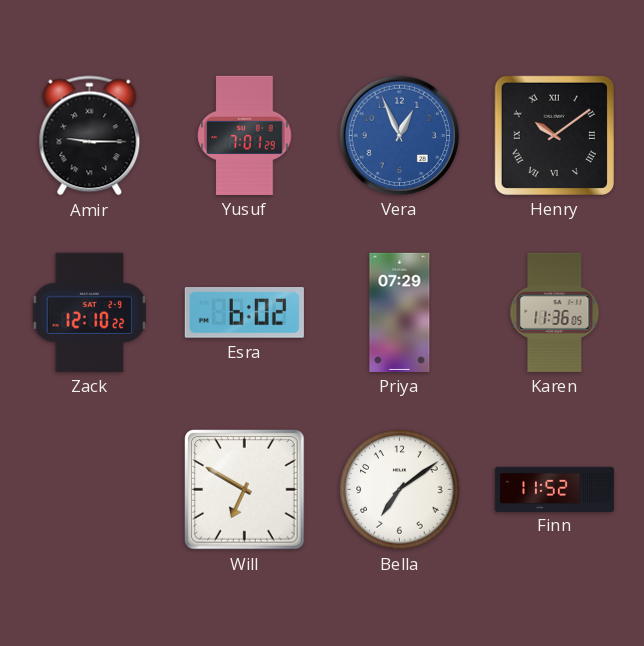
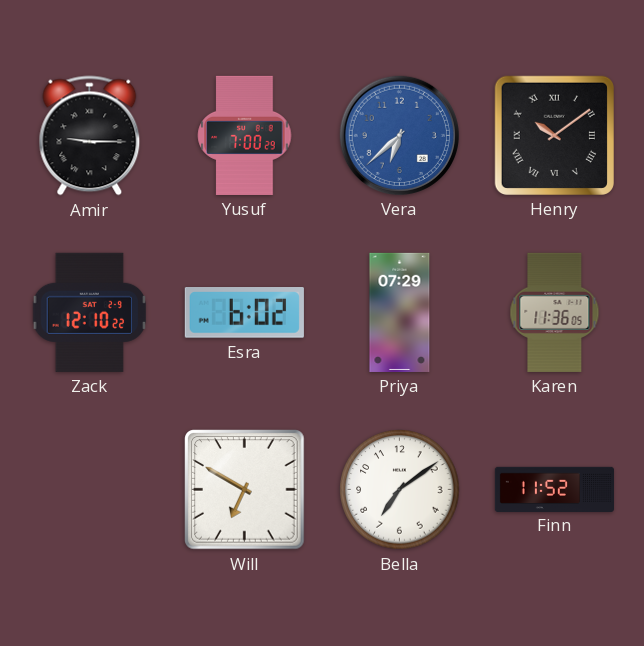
Yusuf: 7:01 -> 7:00
Vera: 12:56 -> 6:38
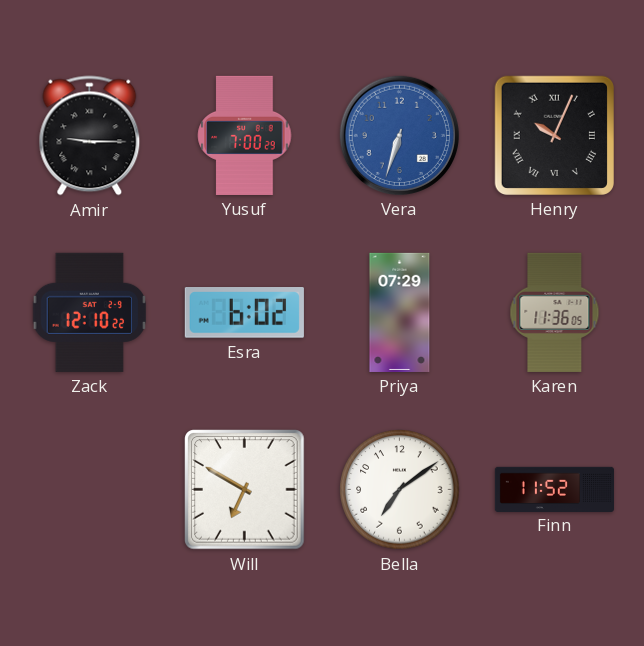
Vera: 6:38 -> 6:33
Henry: 10:09 -> 10:04
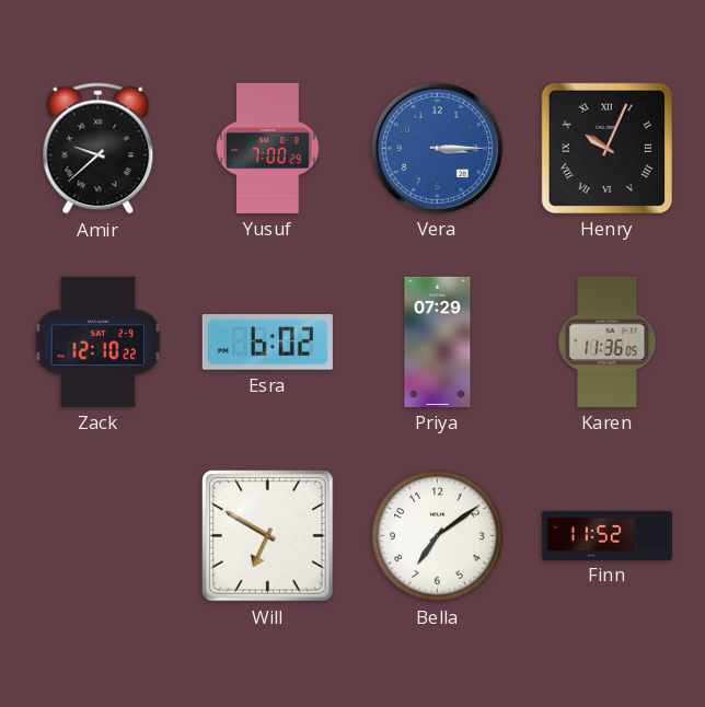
Amir: 9:15 -> 9:38
Vera: 6:33 -> 3:15
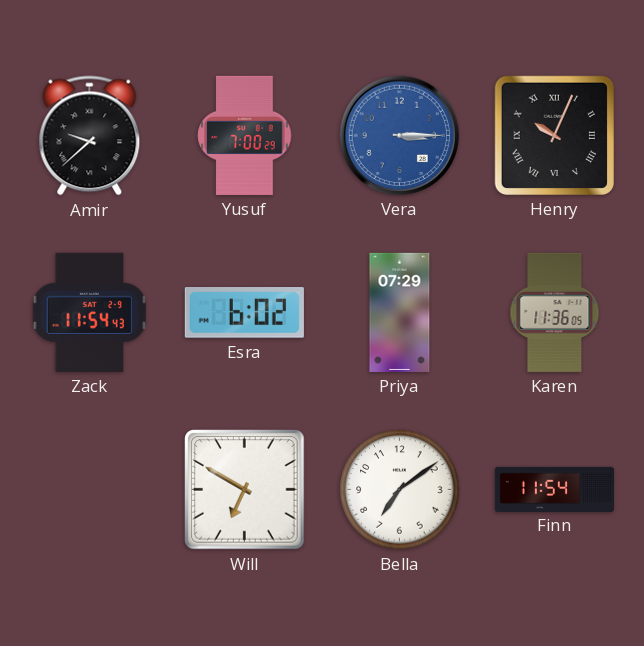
Zack: 12:10 -> 11:54
Finn: 11:52 -> 11:54
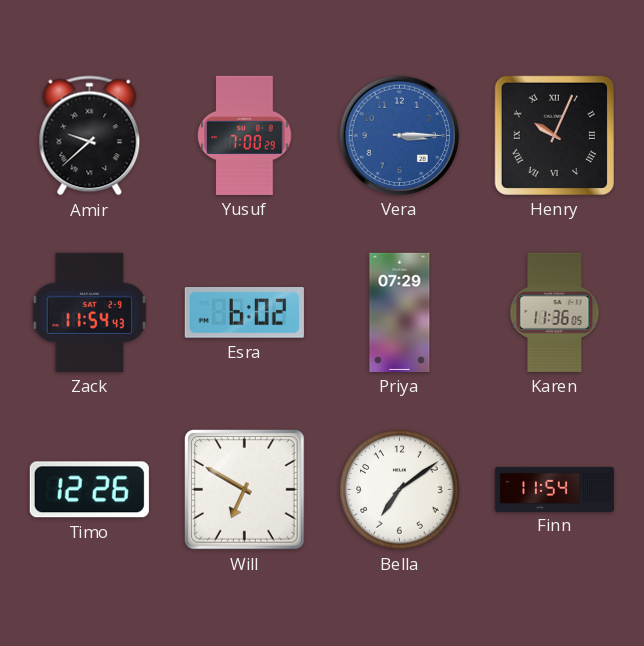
Timo: none -> 12:26
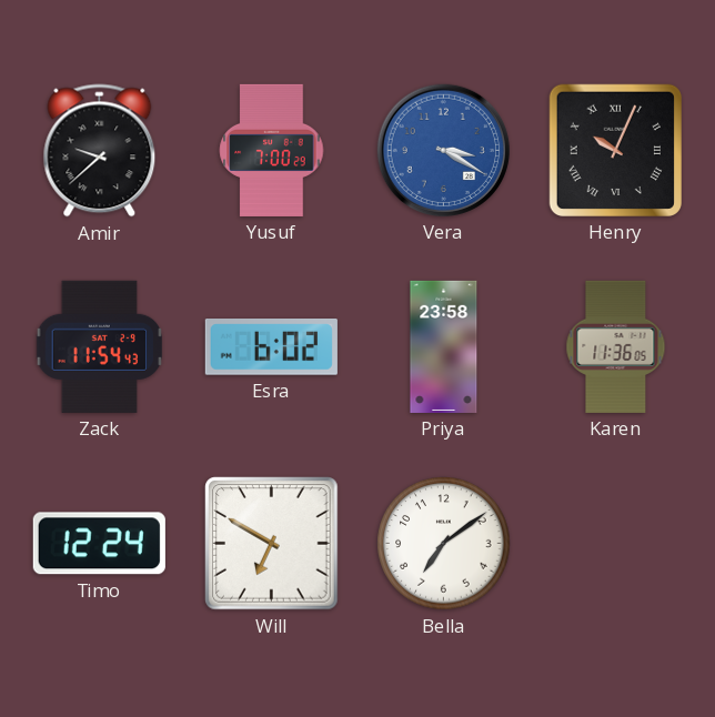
Vera: 3:15 -> 3:20
Priya: 07:29 -> 23:58
Timo: 12:26 -> 12:24
Finn: 11:54 -> none
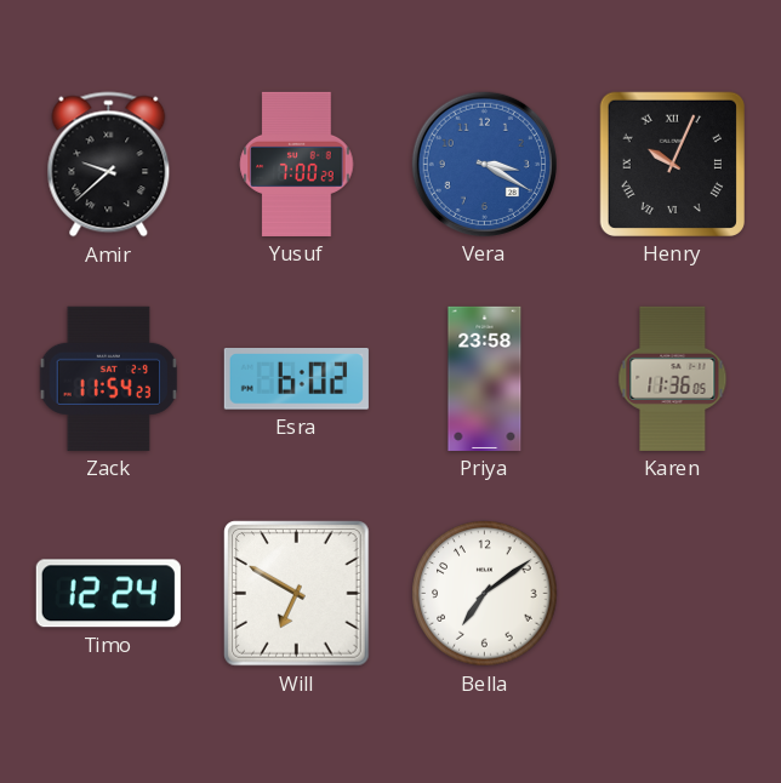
Zack: 11:54:43 -> 11:54:23
